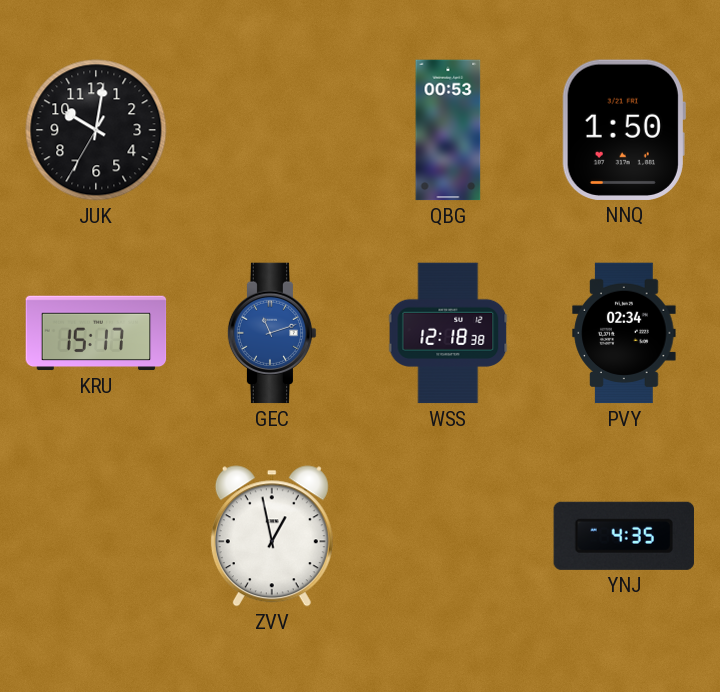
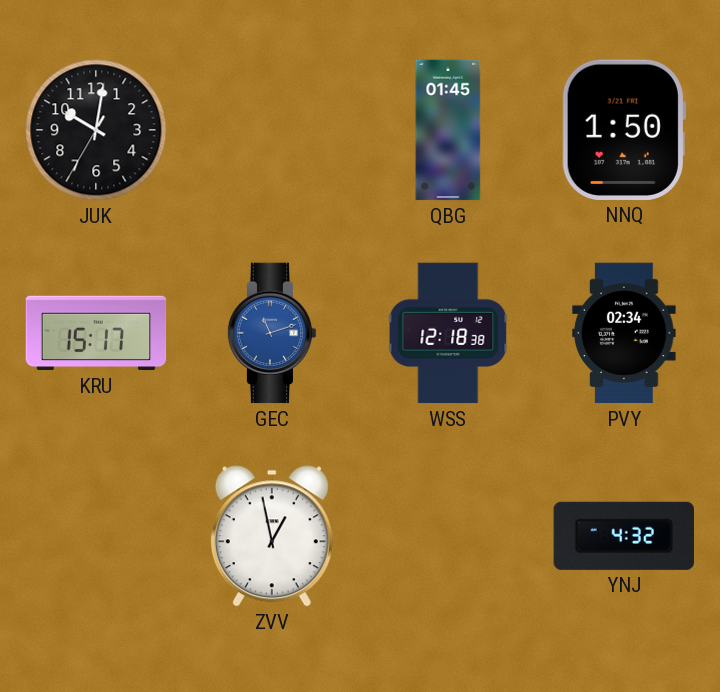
QBG: 00:53 -> 01:45
YNJ: 4:35 -> 4:32
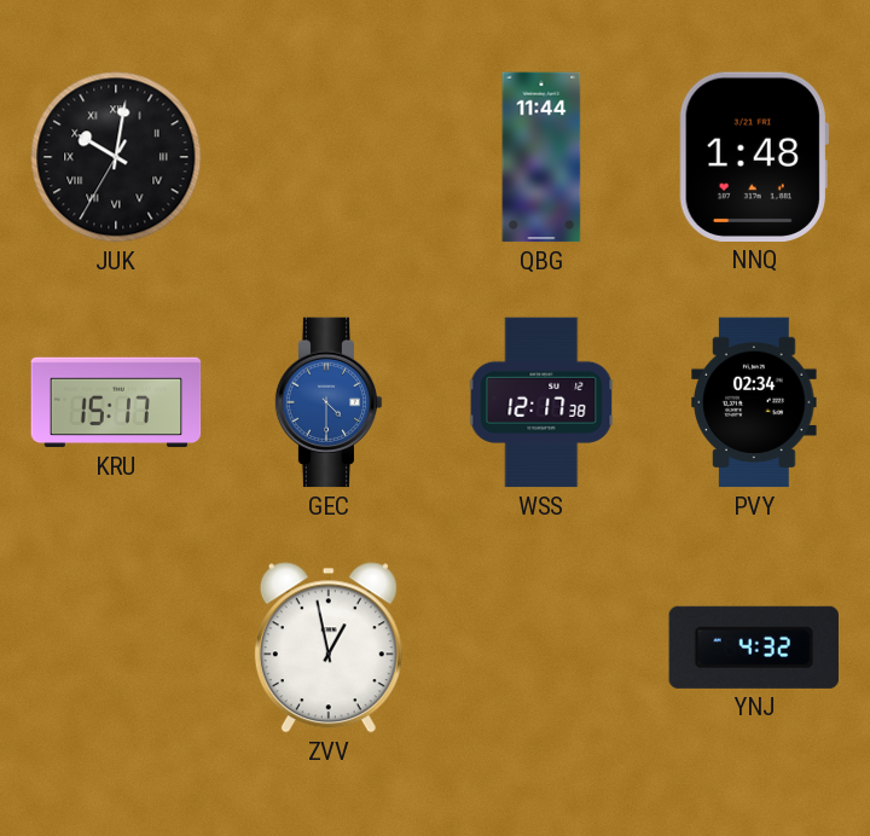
JUK numerals: Arabic -> Roman
QBG: 01:45 -> 11:44
NNQ: 1:50 -> 1:48
GEC: 11:12 -> 4:30
WSS: 12:18 -> 12:17
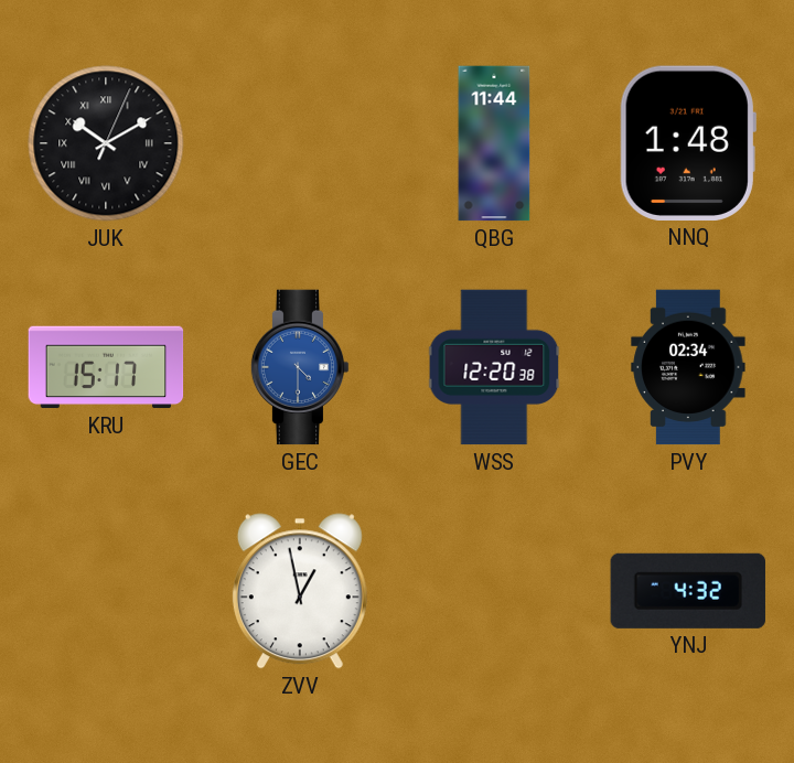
JUK: 10:01 -> 10:10
WSS: 12:17 -> 12:20
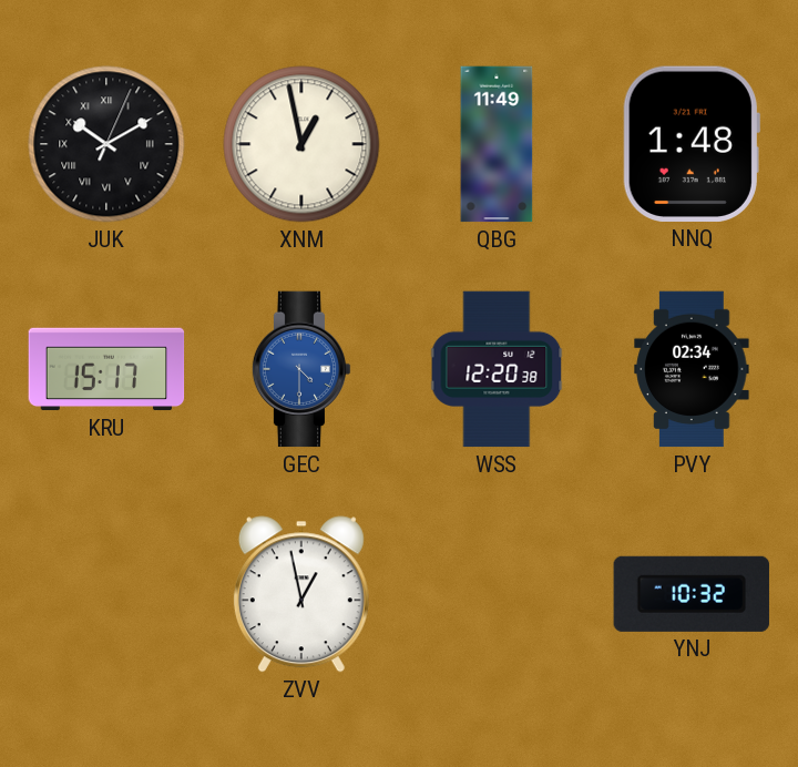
XNM: none -> 12:58
QBG: 11:44 -> 11:49
YNJ: 4:32 -> 10:32
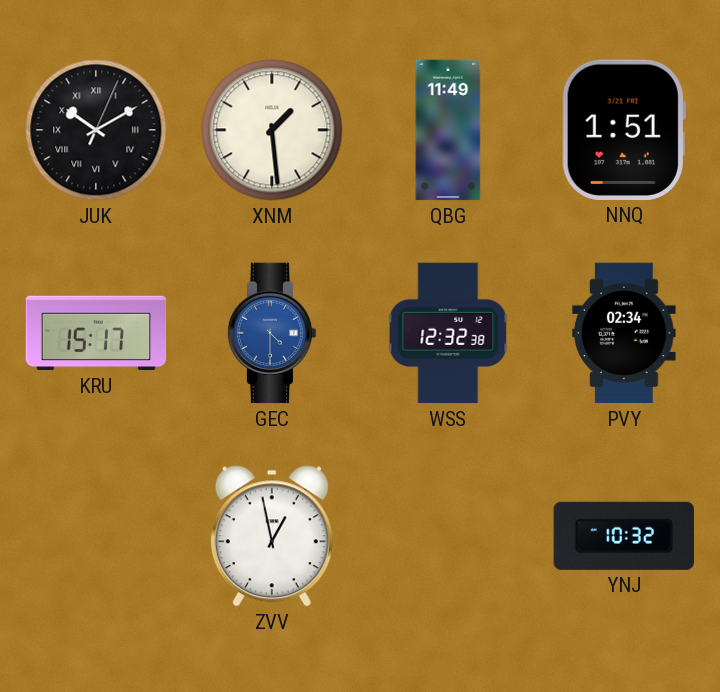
XNM: 12:58 -> 1:29
NNQ: 1:48 -> 1:51
WSS: 12:20 -> 12:32
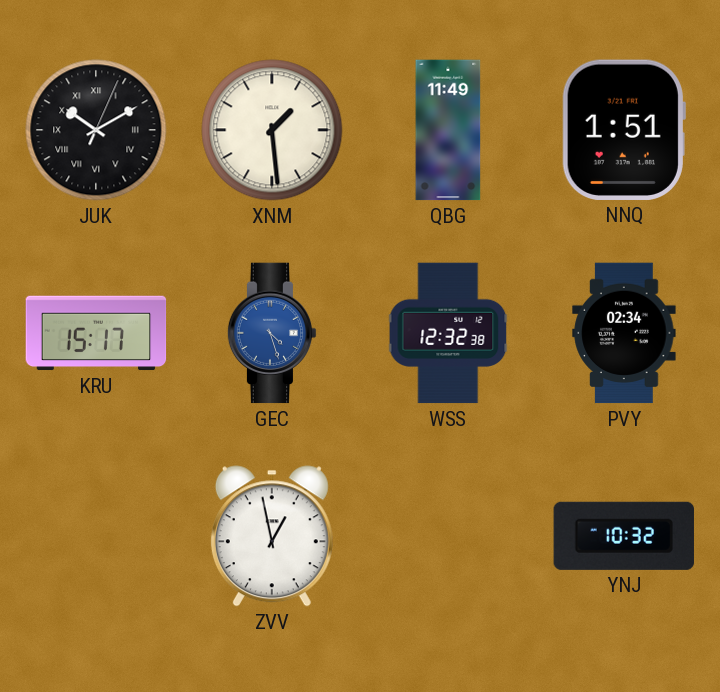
GEC: 4:30 -> 4:27
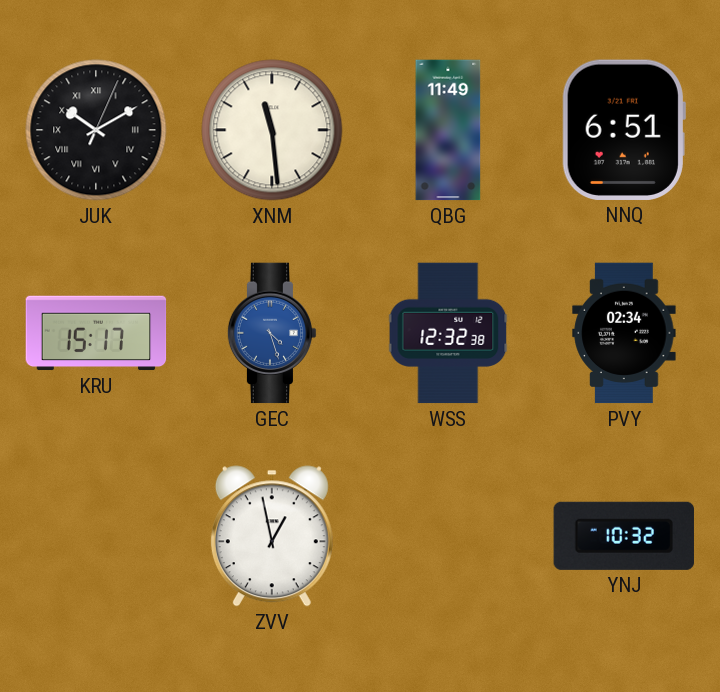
XNM: 1:29 -> 11:29
NNQ: 1:51 -> 6:51
